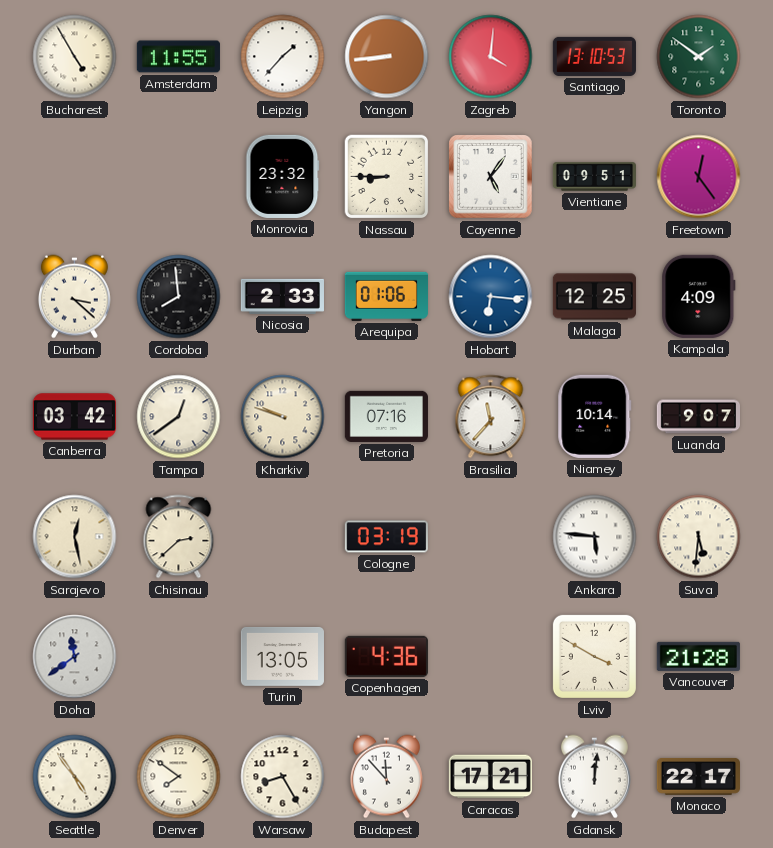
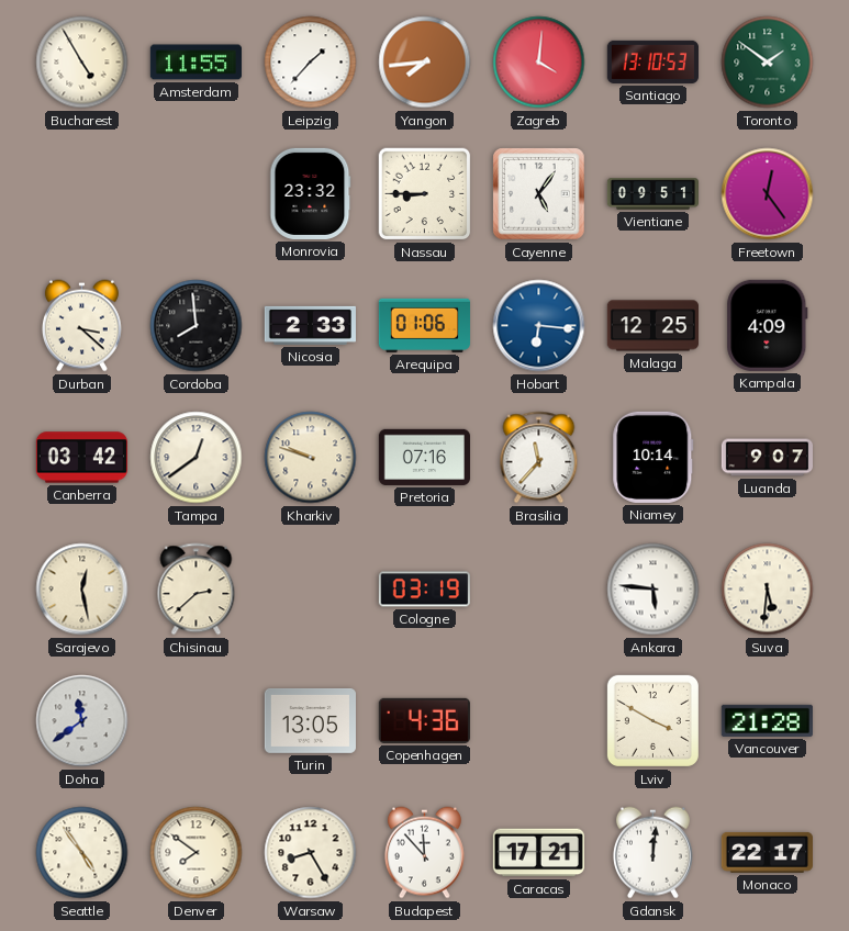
Yangon: 8:44 -> 7:44
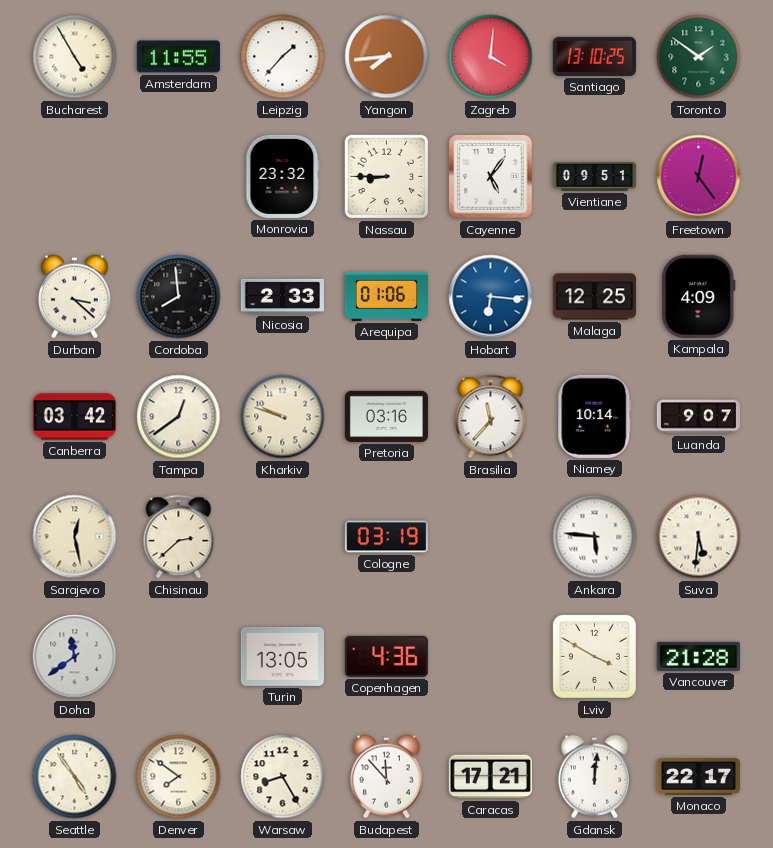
Santiago: 13:10:53 -> 13:10:25
Pretoria: 07:16 -> 03:16
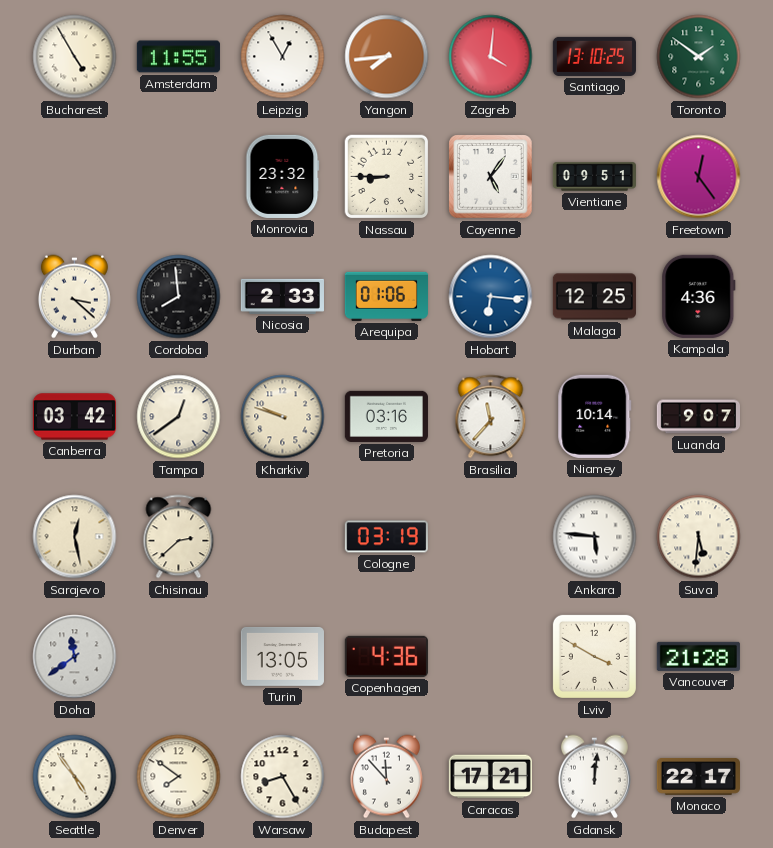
Leipzig: 1:37 -> 12:55
Kampala: 4:09 -> 4:36
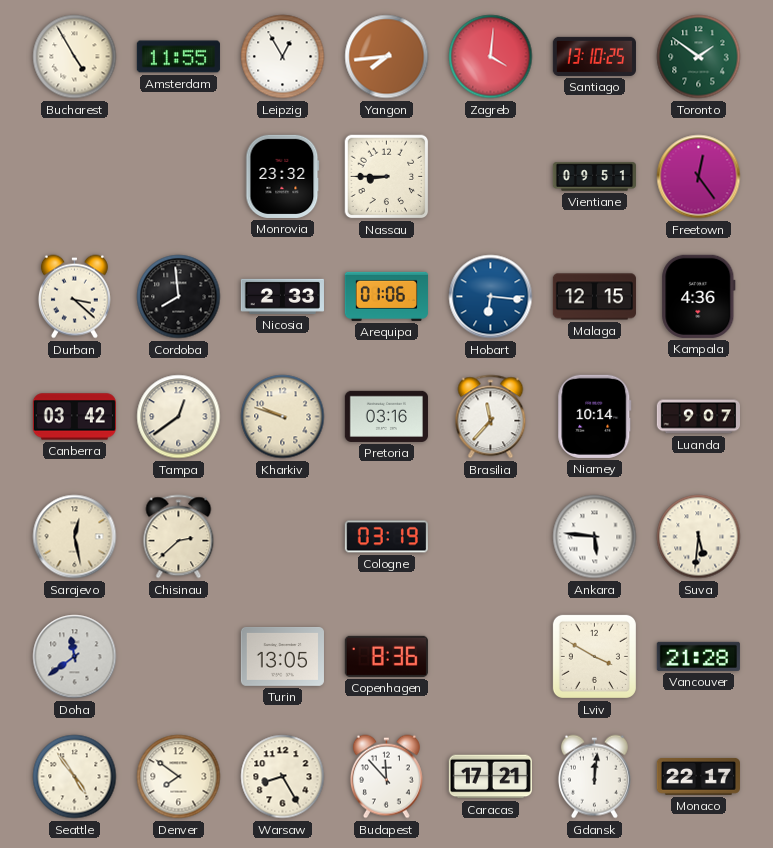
Cayenne: 5:06 -> none
Malaga: 12:25 -> 12:15
Copenhagen: 4:36 -> 8:36
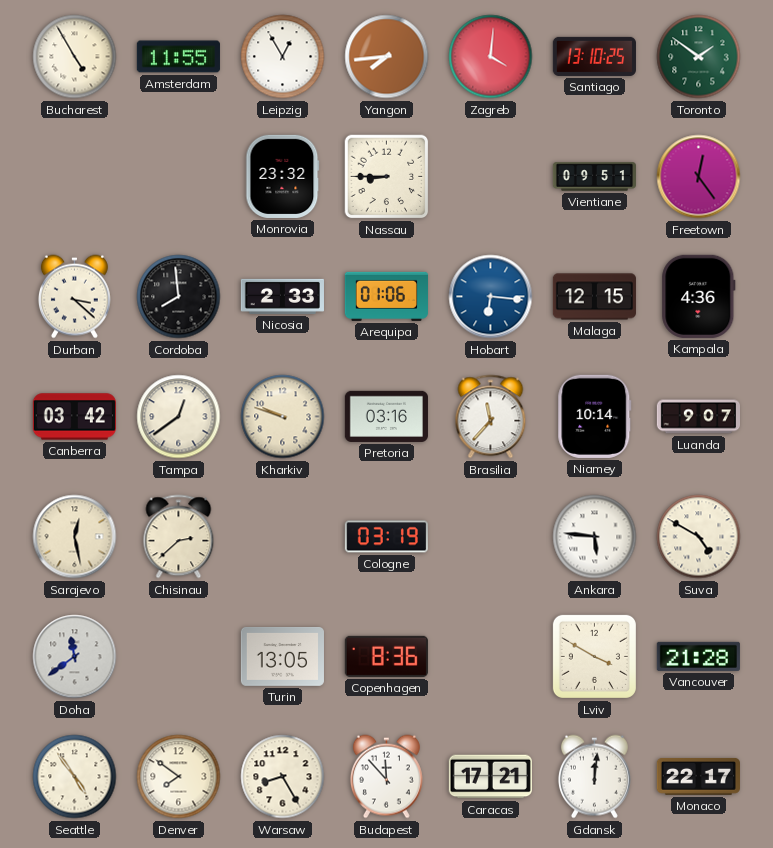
Suva: 5:31 -> 4:50
